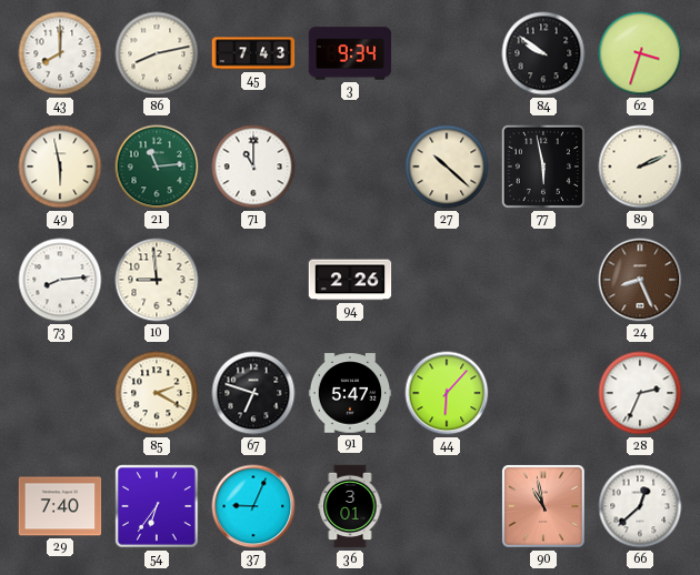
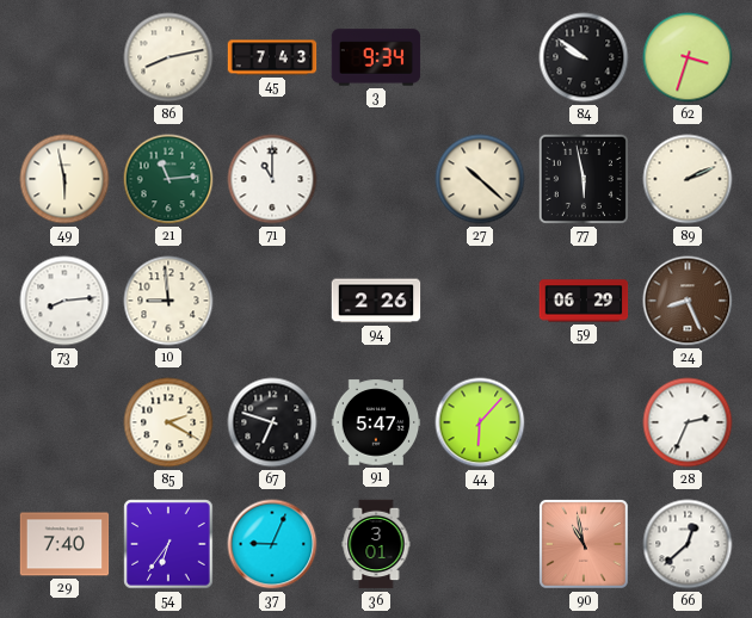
43: 8:00 -> none
59: none -> 06:29
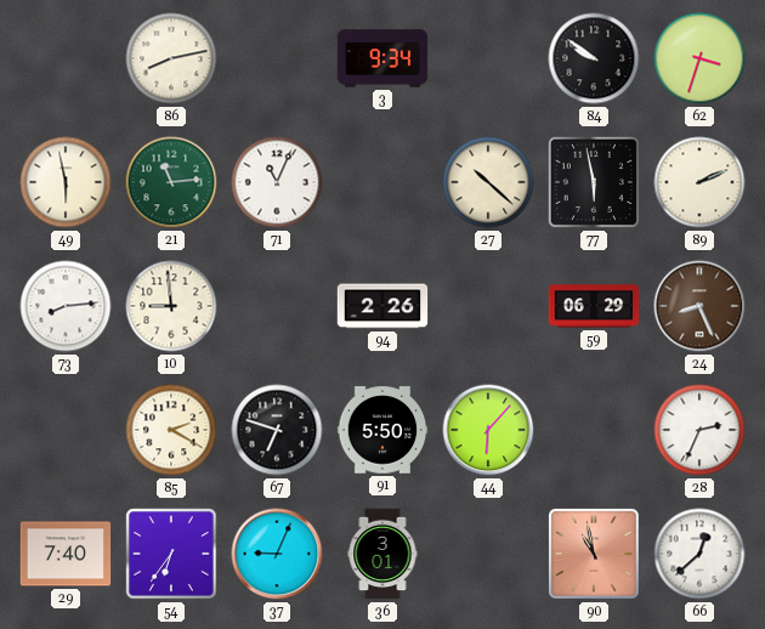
45: 7:43 -> none
71: 11:00 -> 11:04
91: 5:47 -> 5:50
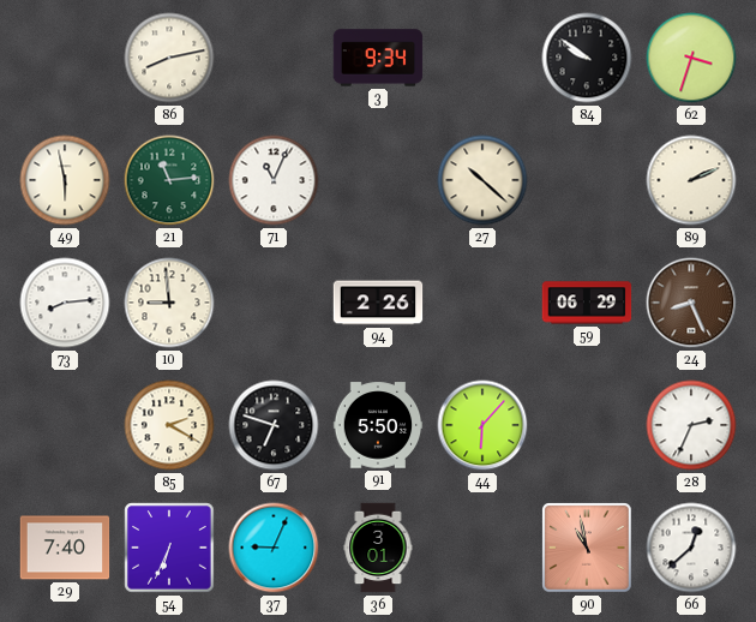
77: 5:58 -> none
54: 6:36 -> 6:34
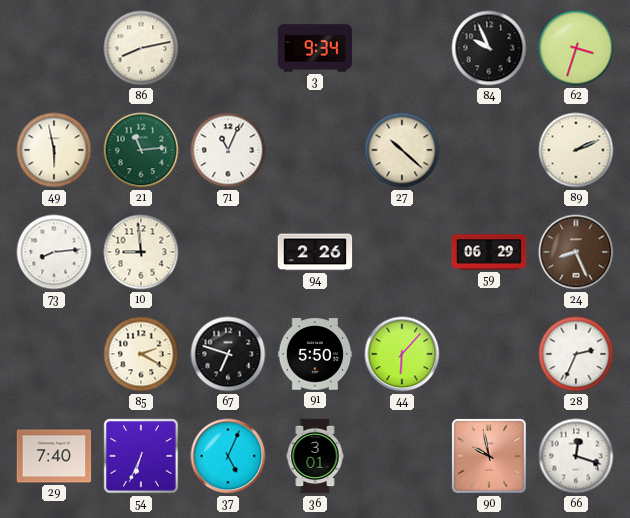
84: 9:51 -> 9:56
37: 9:04 -> 5:04
90: 10:58 -> 9:58
66: 12:38 -> 12:18
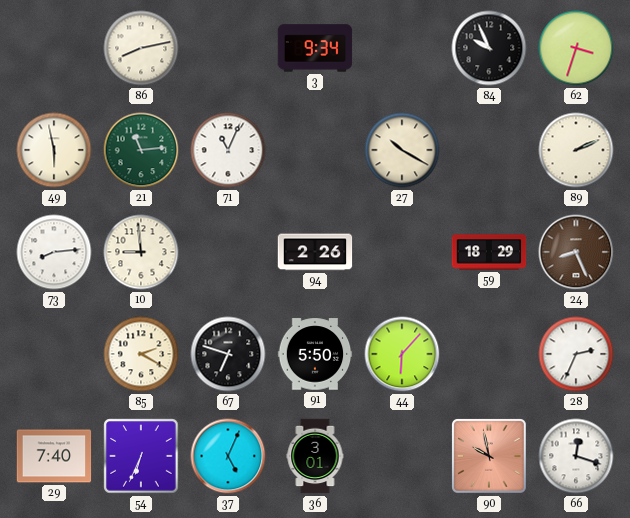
27: 10:22 -> 10:20
59: 06:29 -> 18:29
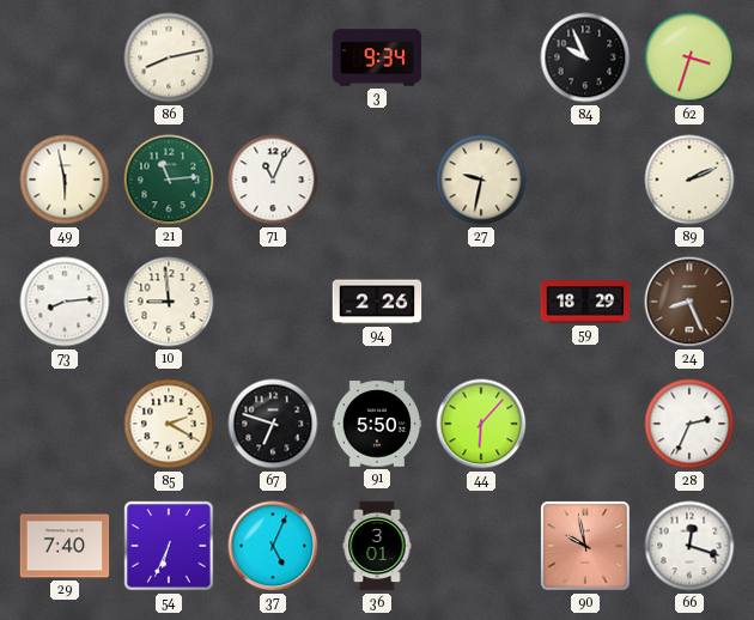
27: 10:20 -> 9:32
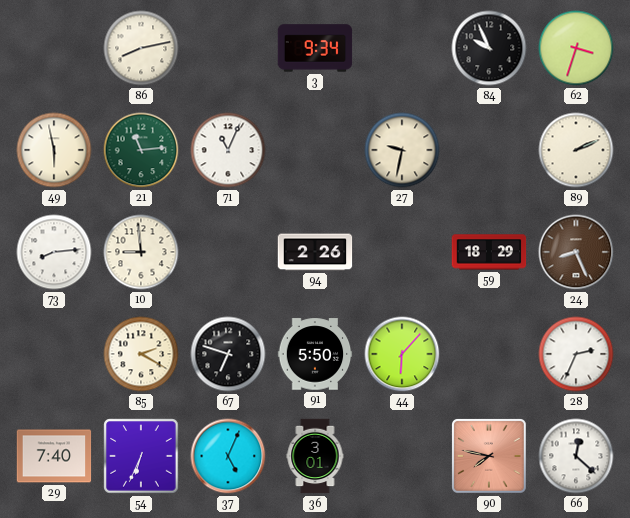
90: 9:58 -> 7:47
66: 12:18 -> 12:22
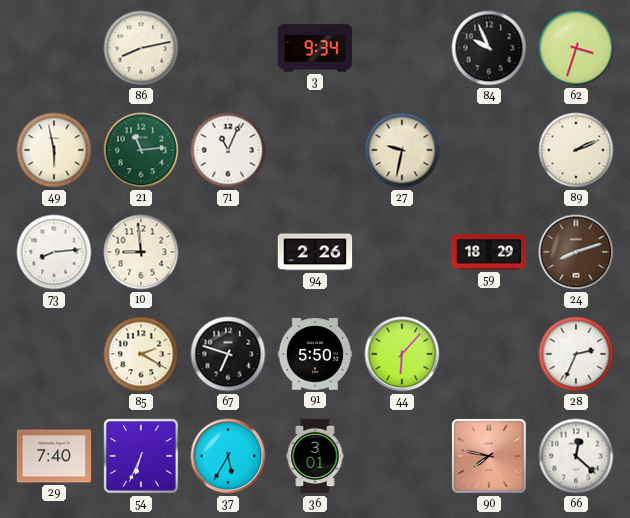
24: 8:26 -> 8:12
37: 5:04 -> 5:35
